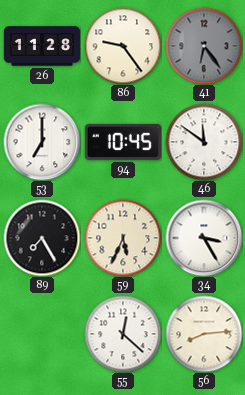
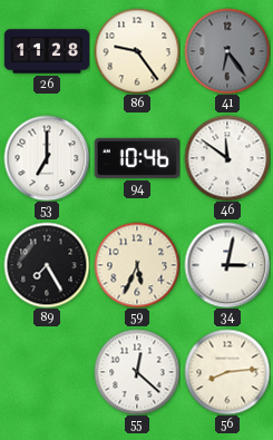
94: 10:45 -> 10:46
34: 3:25 -> 3:02
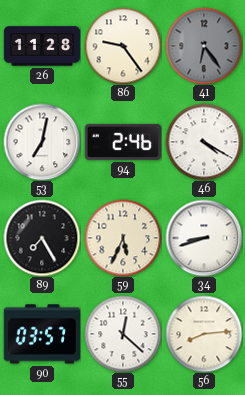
53: 7:00 -> 7:02
94: 10:46 -> 2:46
46: 11:51 -> 4:20
34: 3:02 -> 8:42
90: none -> 03:57
